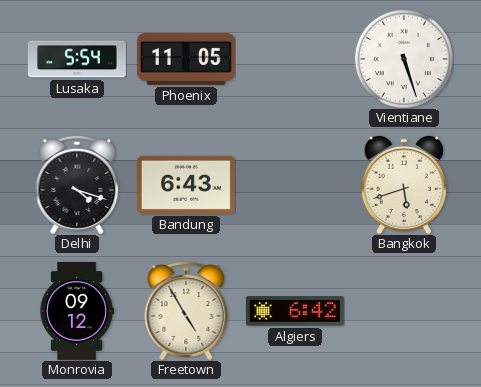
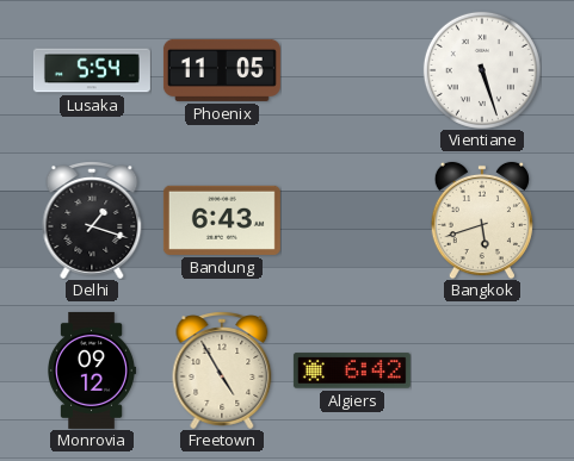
Delhi: 4:18 -> 1:18
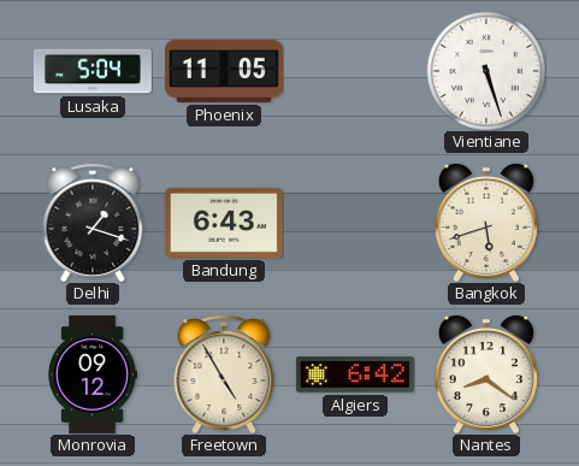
Lusaka: 5:54 -> 5:04
Nantes: none -> 8:21
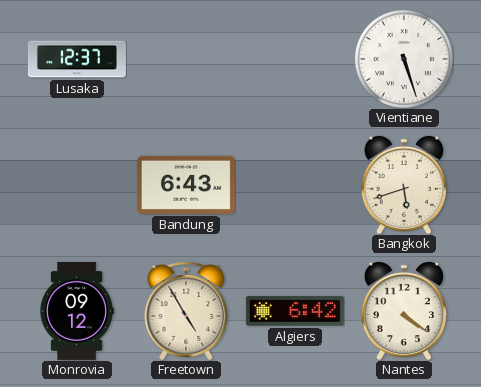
Lusaka: 5:04 -> 12:37
Phoenix: 11:05 -> none
Delhi: 1:18 -> none
Nantes: 8:21 -> 4:21
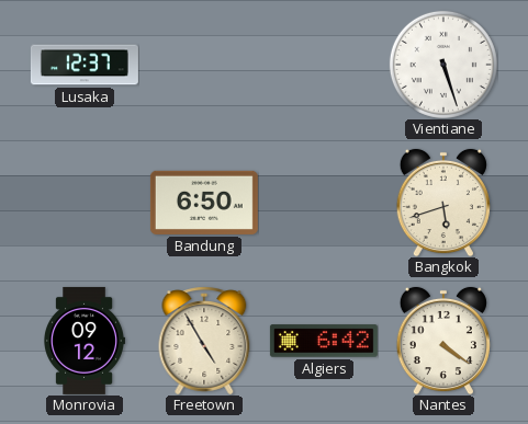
Bandung: 6:43 -> 6:50
